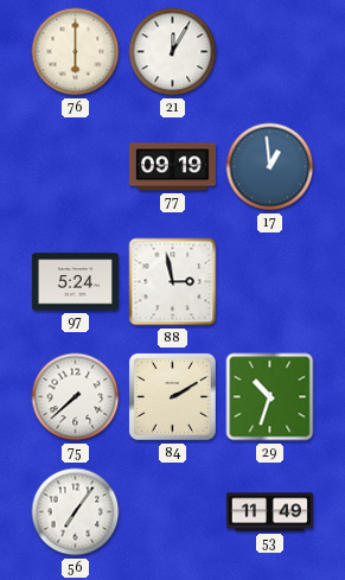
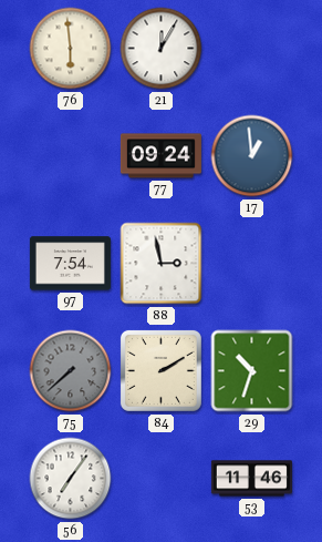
76: 6:00 -> 5:59
77: 09:19 -> 09:24
97: 5:24 -> 7:54
75 dial: white -> grey
53: 11:49 -> 11:46
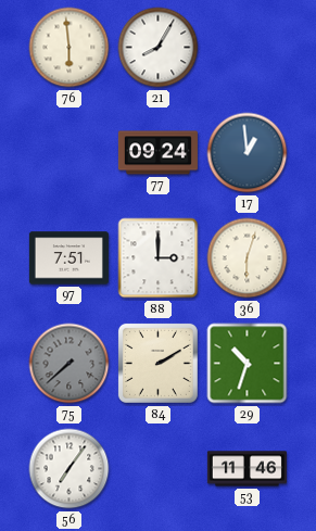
21: 12:05 -> 8:05
97: 7:54 -> 7:51
88: 2:58 -> 3:00
36: none -> 6:03
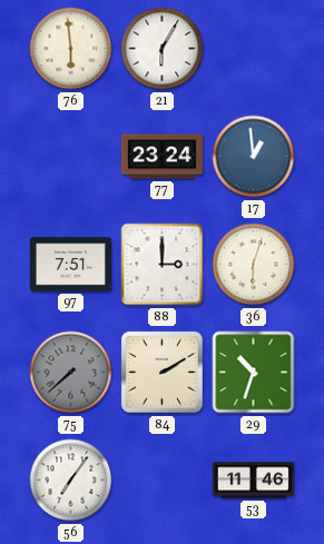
21: 8:05 -> 6:05
77: 09:24 -> 23:24
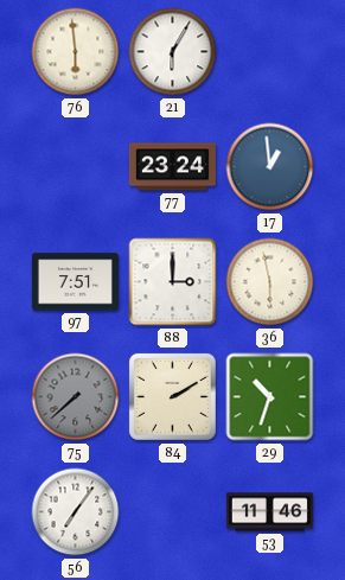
36: 6:03 -> 5:58
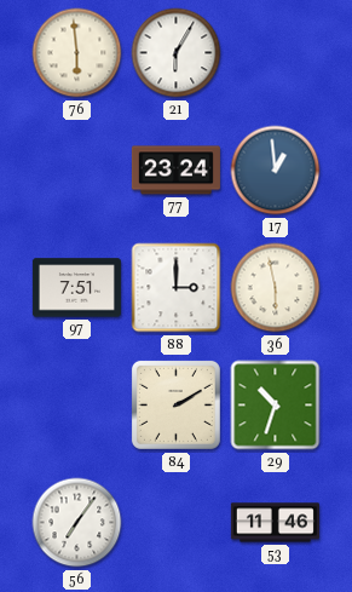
75: 7:38 -> none
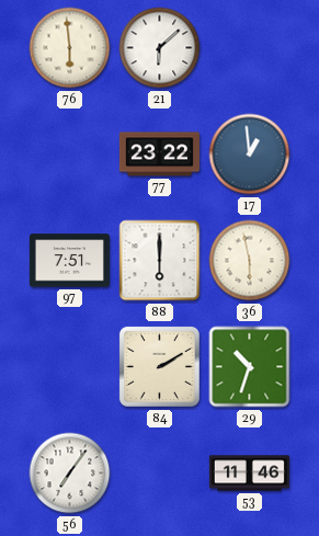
21: 6:05 -> 6:08
77: 23:24 -> 23:22
88: 3:00 -> 6:00
